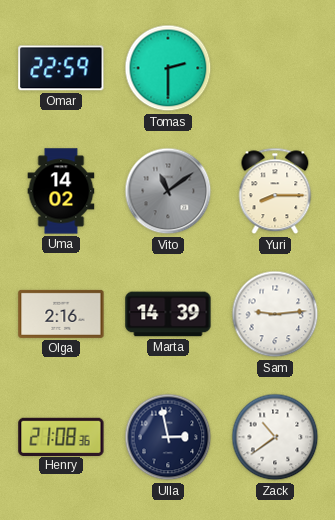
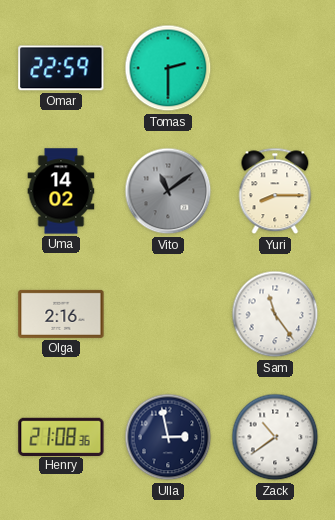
Marta: 14:39 -> none
Sam: 9:14 -> 11:24
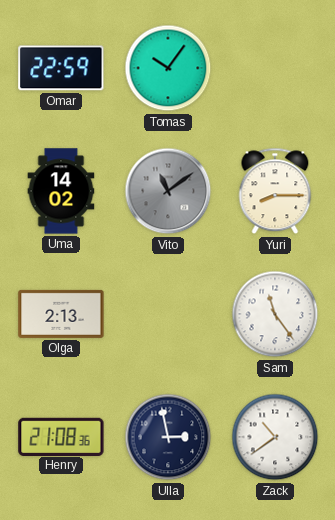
Tomas: 2:30 -> 10:06
Olga: 2:16 -> 2:13
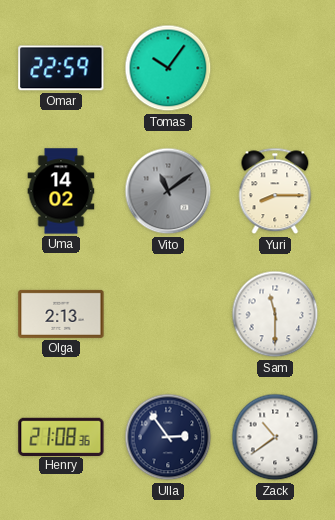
Sam: 11:24 -> 11:30
Ulla: 2:58 -> 2:54
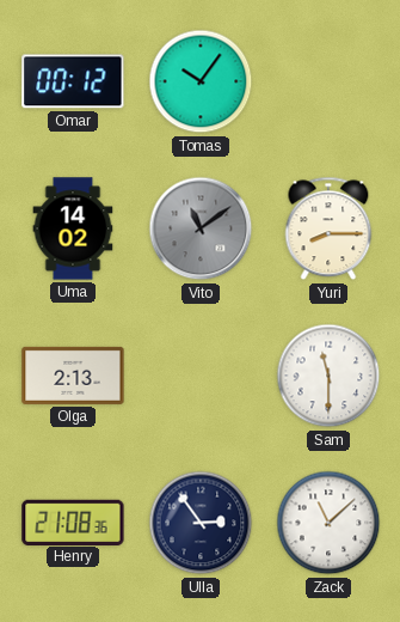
Omar: 22:59 -> 00:12
Zack: 10:39 -> 11:08
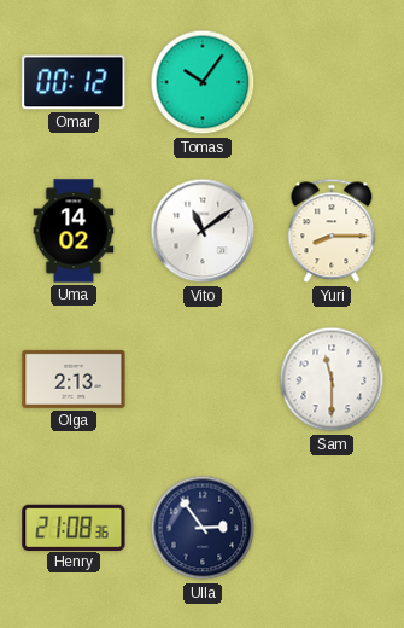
Vito dial: grey -> white
Zack: 11:08 -> none
